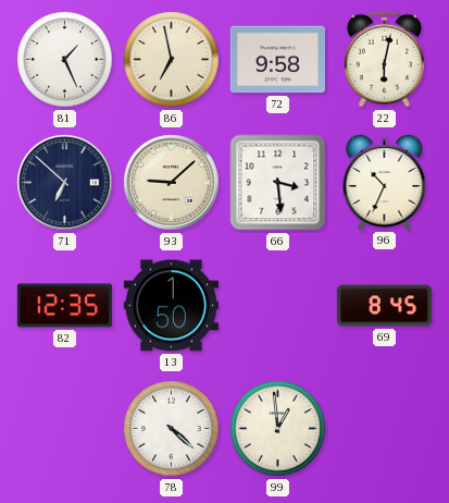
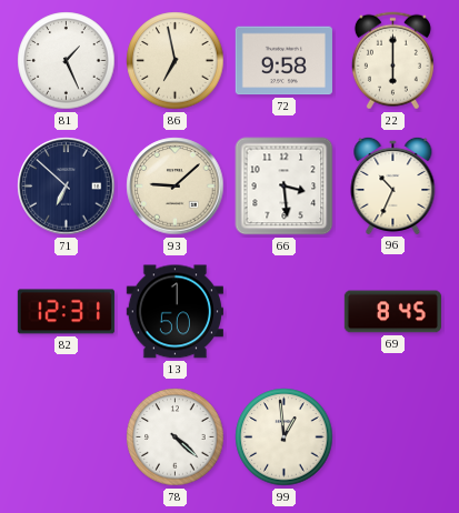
22: 6:02 -> 6:00
82: 12:35 -> 12:31
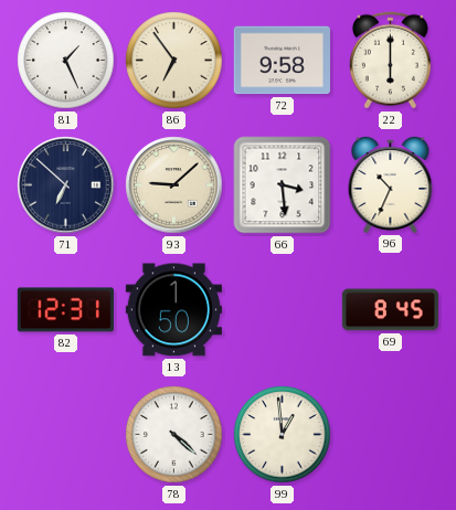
86: 6:58 -> 6:54
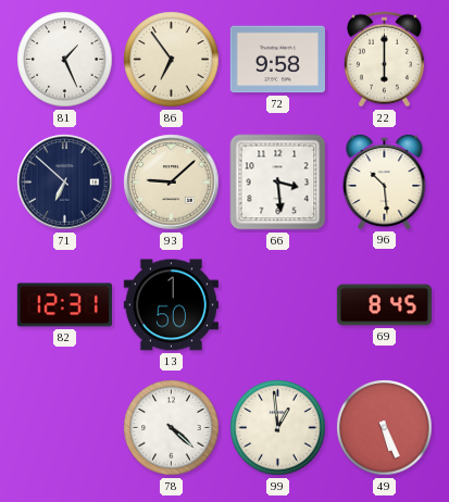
96: 10:34 -> 10:29
49: none -> 5:26
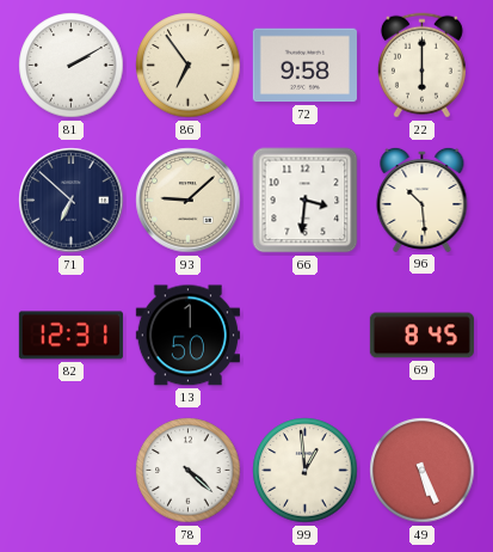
81: 1:26 -> 2:10
66: 3:29 -> 3:31
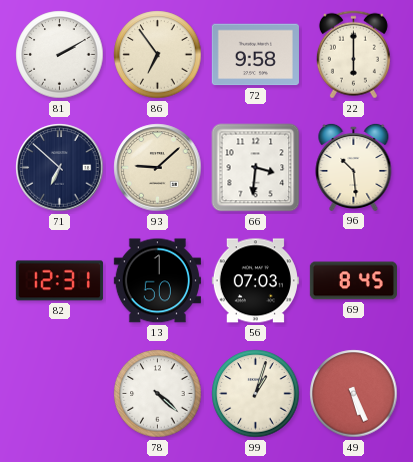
56: none -> 07:03
99: 12:59 -> 1:03
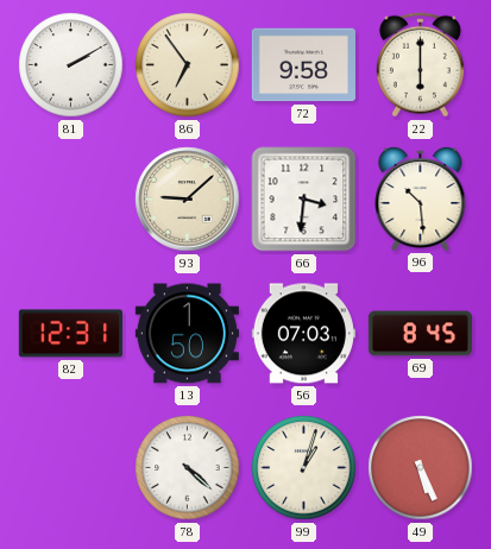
71: 6:52 -> none
